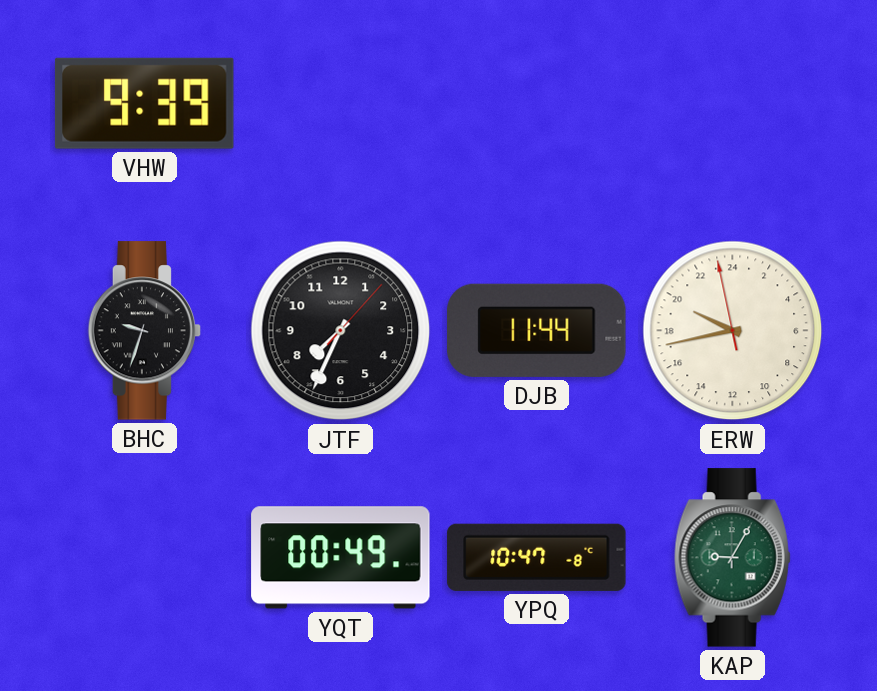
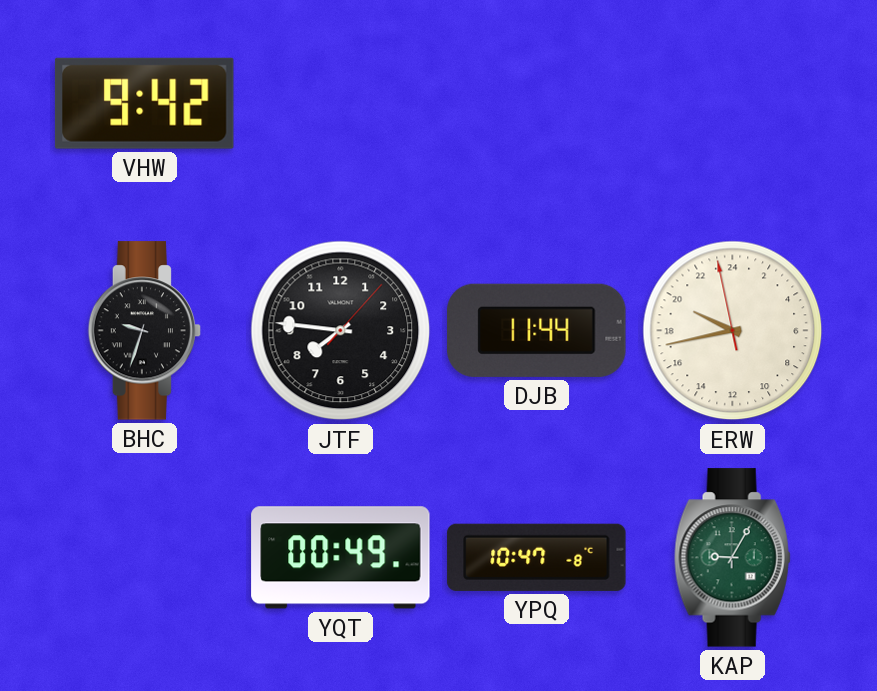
VHW: 9:39 -> 9:42
JTF: 7:34 -> 7:46
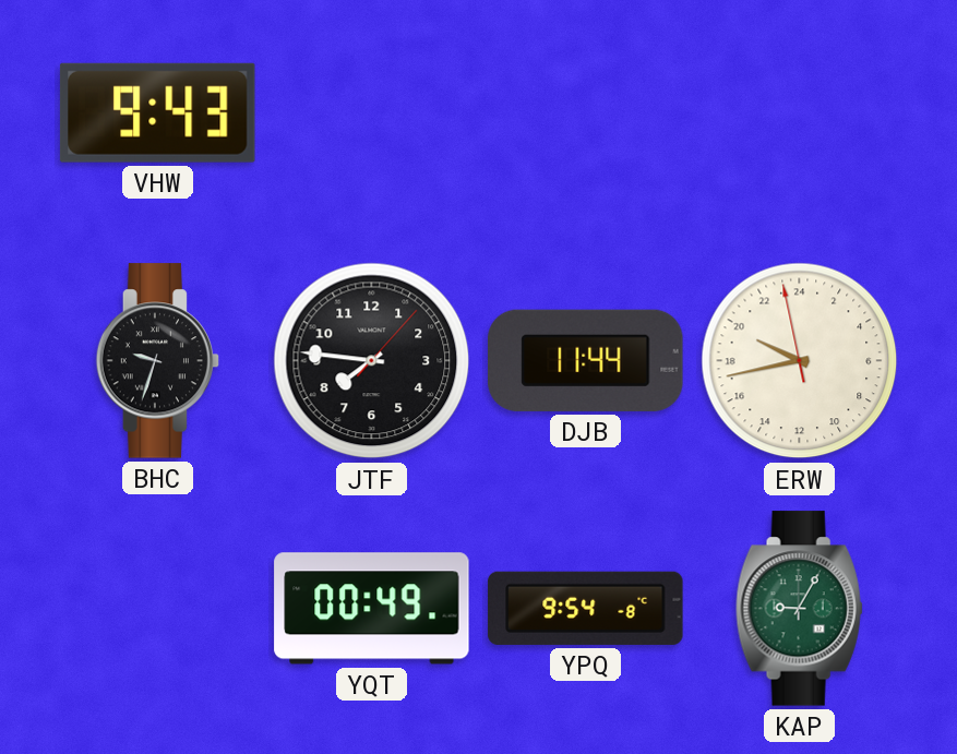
VHW: 9:42 -> 9:43
YPQ: 10:47 -> 9:54
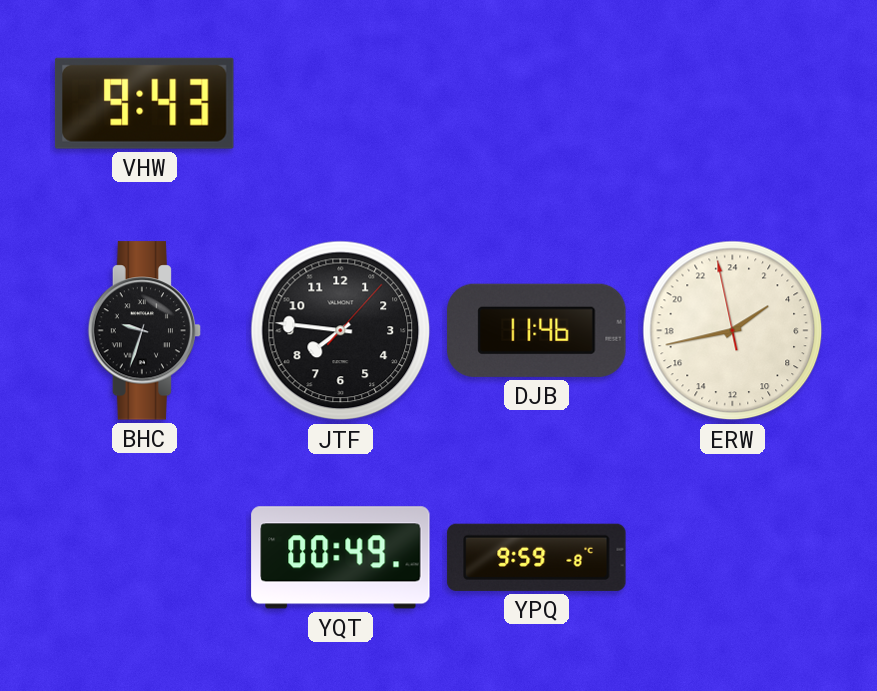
DJB: 11:44 -> 11:46
ERW: 19:42 -> 3:42
YPQ: 9:54 -> 9:59
KAP: 9:05 -> none
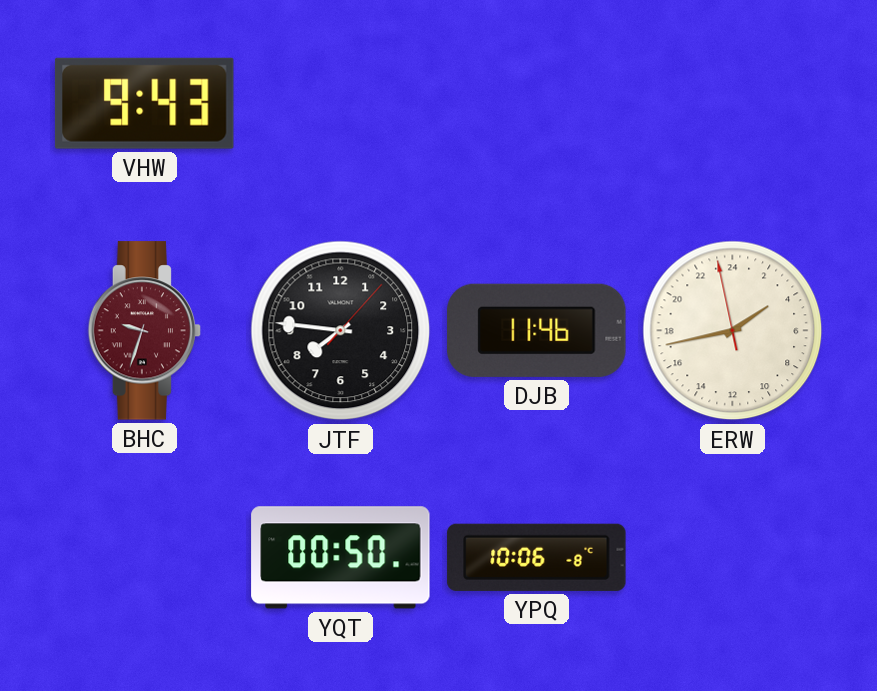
BHC dial: black -> burgundy
YQT: 00:49 -> 00:50
YPQ: 9:59 -> 10:06
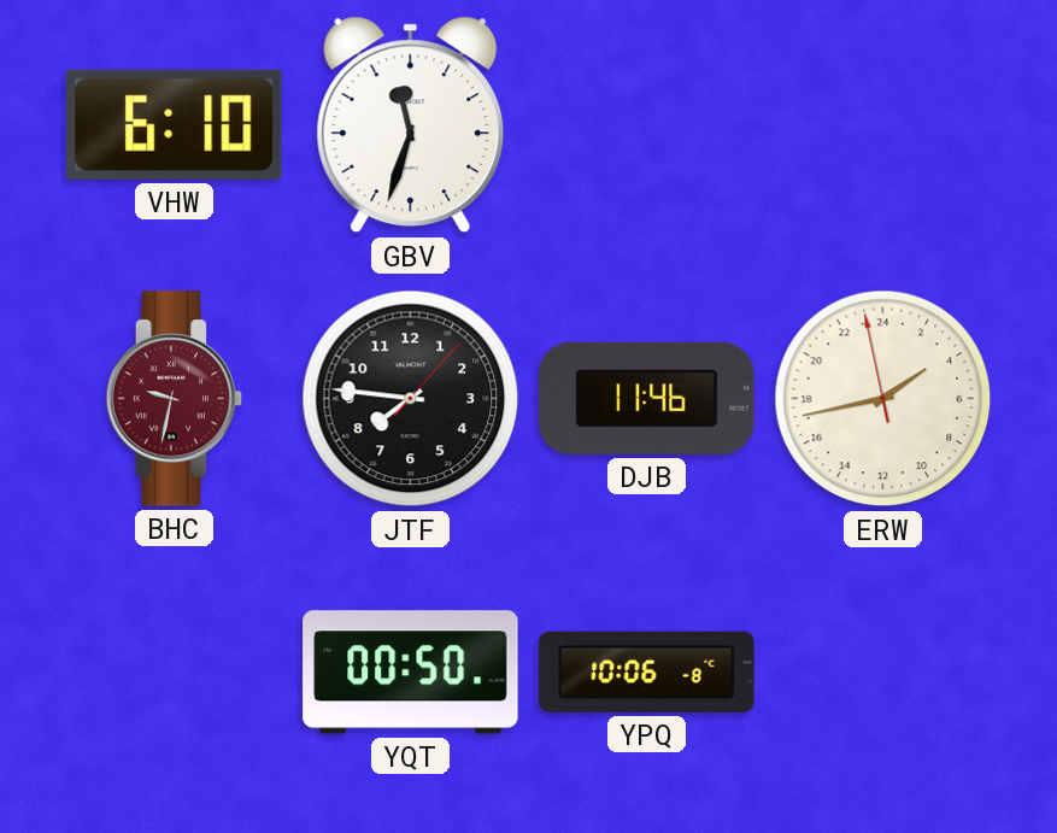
VHW: 9:43 -> 6:10
GBV: none -> 11:33
BHC: 9:33 -> 9:32
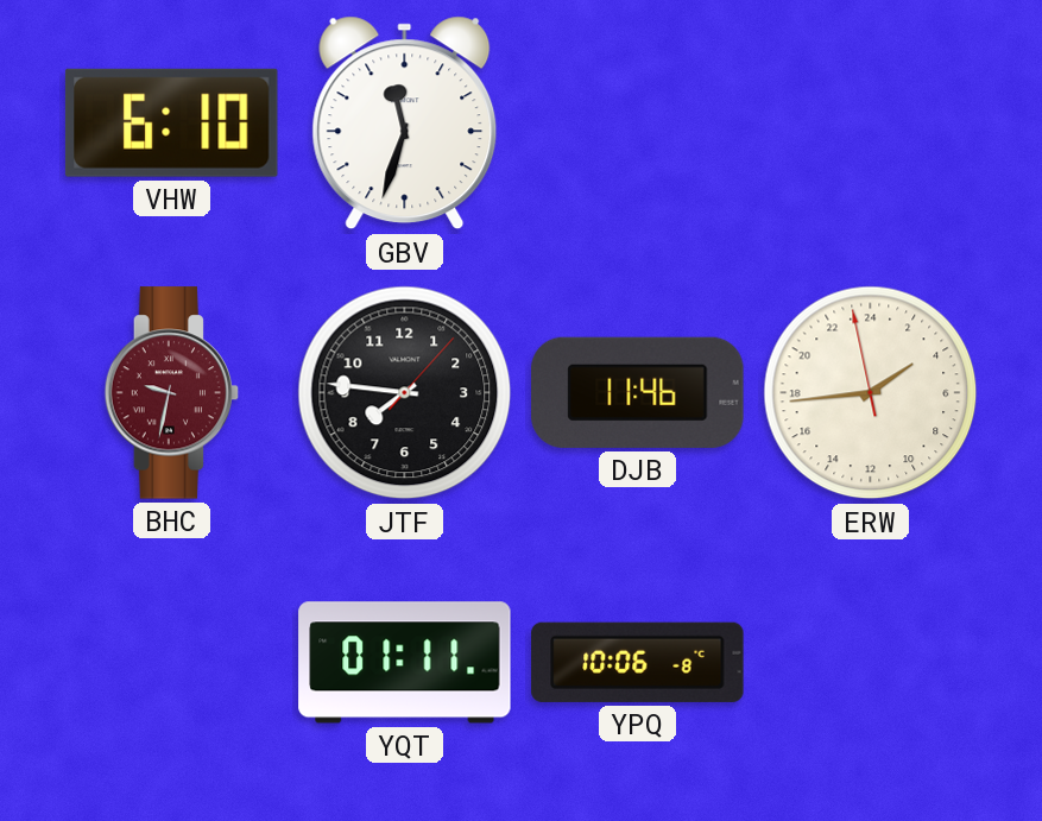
ERW: 3:42 -> 3:43
YQT: 00:50 -> 01:11
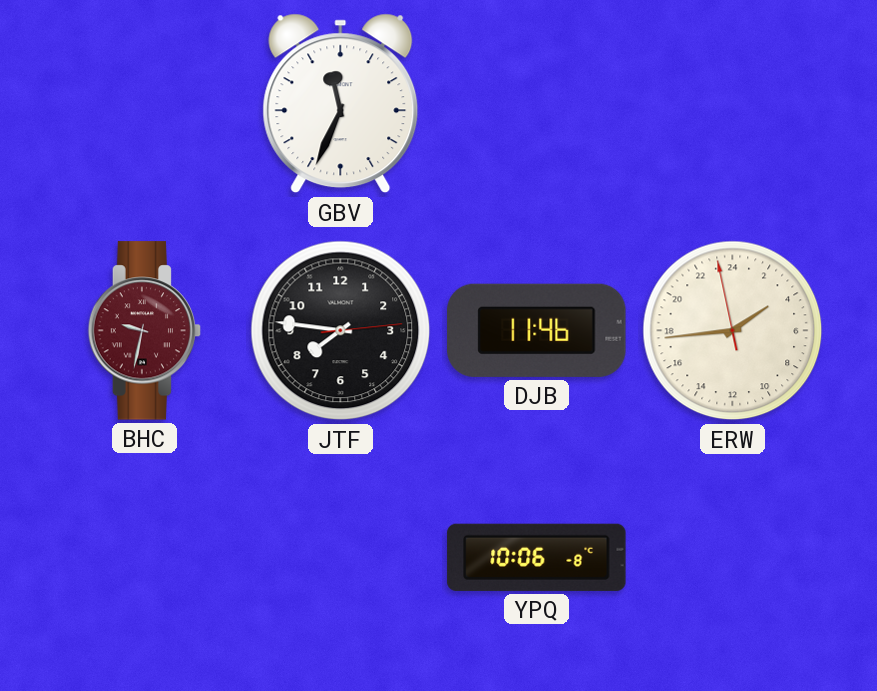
VHW: 6:10 -> none
GBV: 11:33 -> 11:34
JTF: 7:46:07 -> 7:46:14
YQT: 01:11 -> none
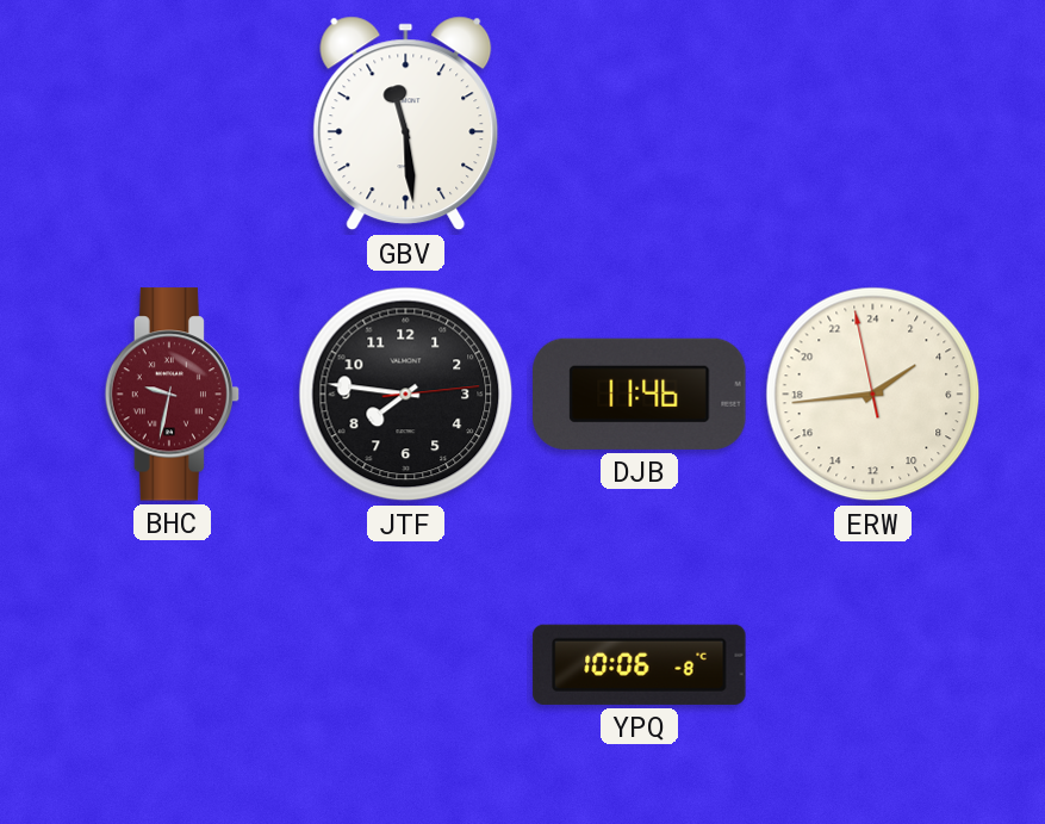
GBV: 11:34 -> 11:29
